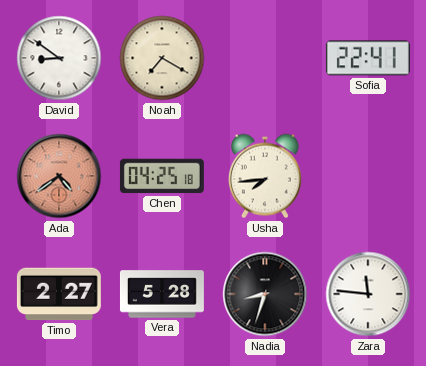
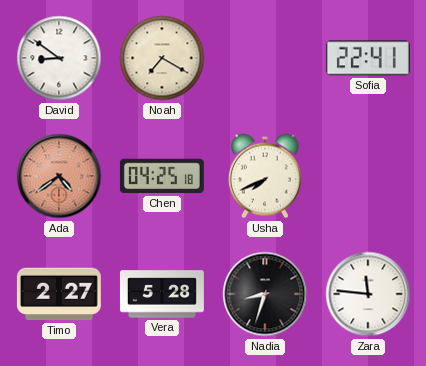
Usha: 7:44 -> 7:41
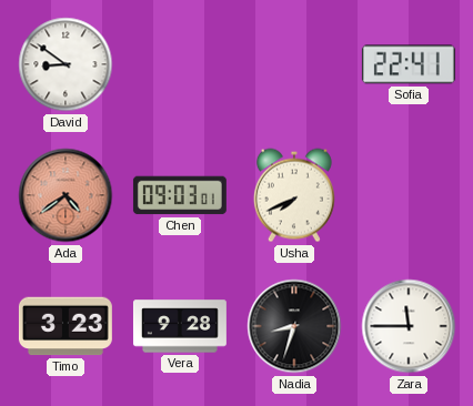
Noah: 7:20 -> none
Chen: 04:25 -> 09:03
Timo: 2:27 -> 3:23
Vera: 5:28 -> 9:28
Zara: 11:46 -> 11:45
